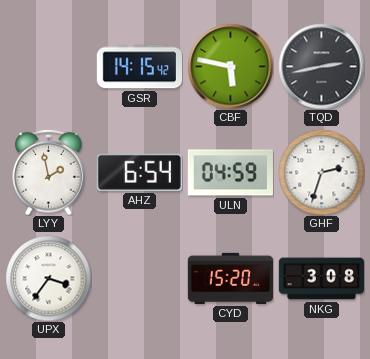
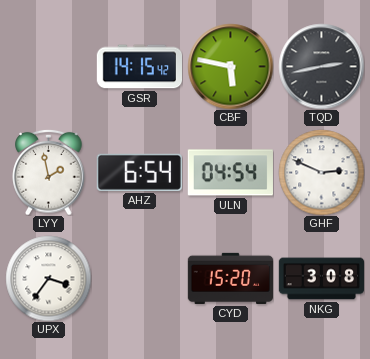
ULN: 04:59 -> 04:54
GHF: 2:33 -> 2:49
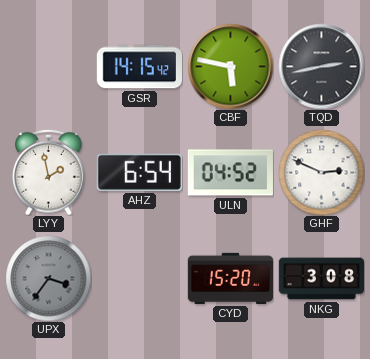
ULN: 04:54 -> 04:52
UPX dial: white -> grey
